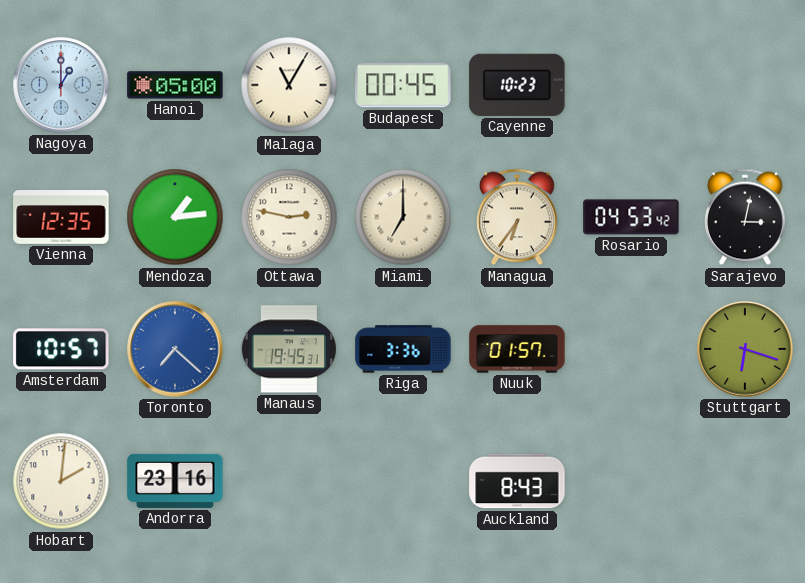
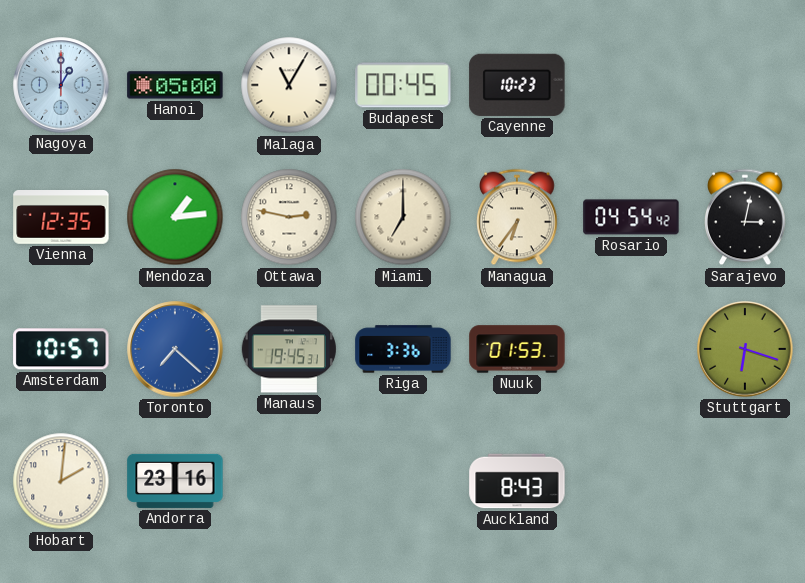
Rosario: 04:53 -> 04:54
Nuuk: 01:57 -> 01:53
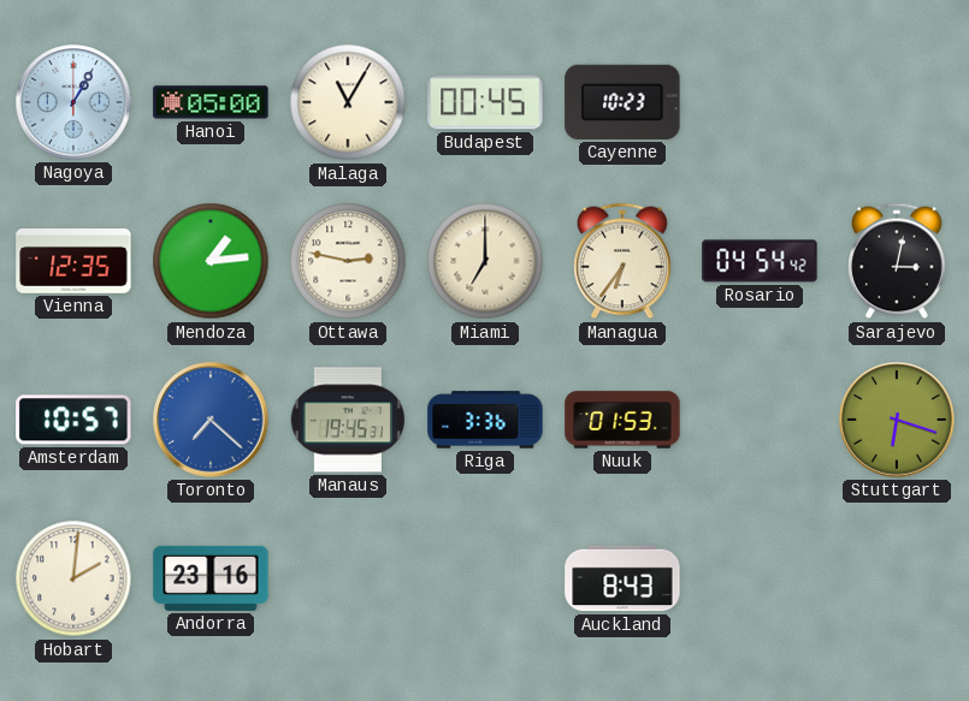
Nagoya: 1:00 -> 1:05
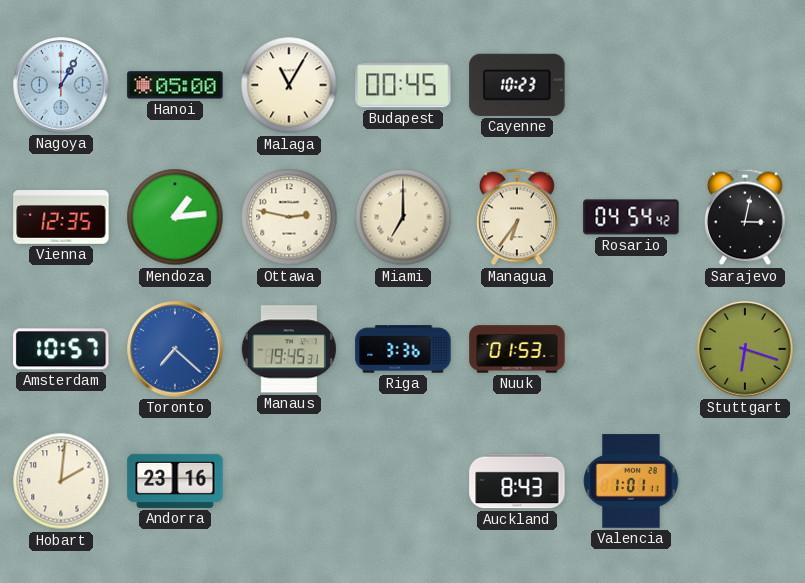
Valencia: none -> 1:01
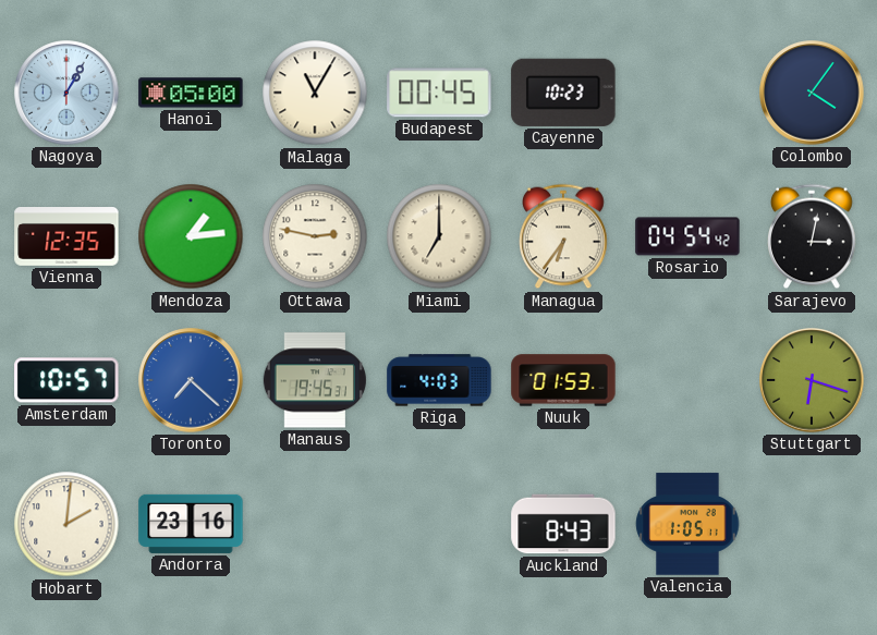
Colombo: none -> 4:06
Riga: 3:36 -> 4:03
Valencia: 1:01 -> 1:05
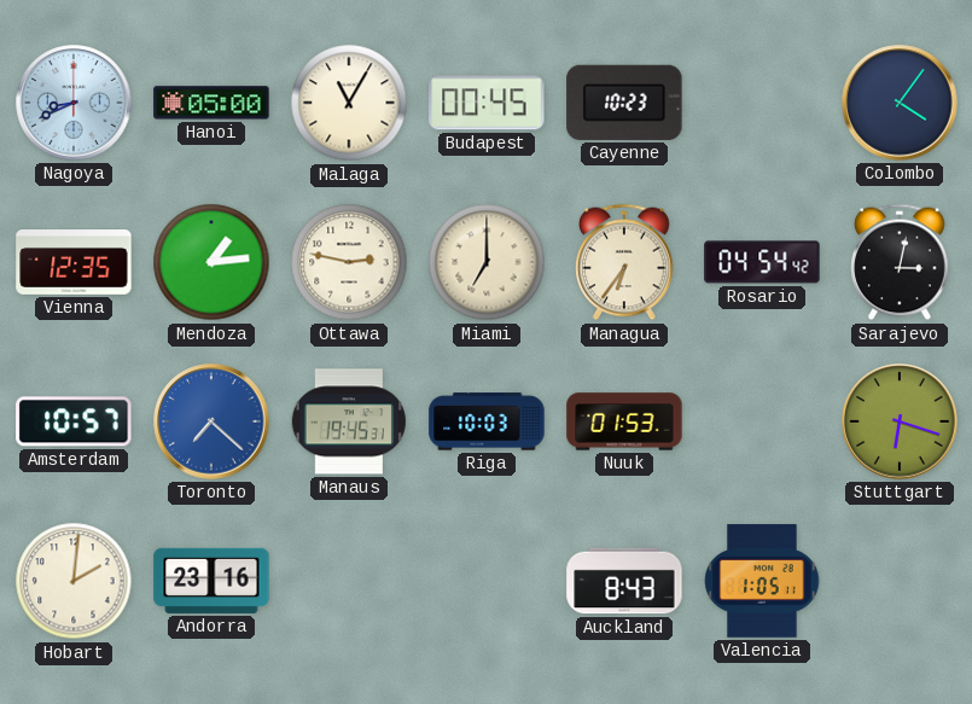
Nagoya: 1:05 -> 8:41
Riga: 4:03 -> 10:03
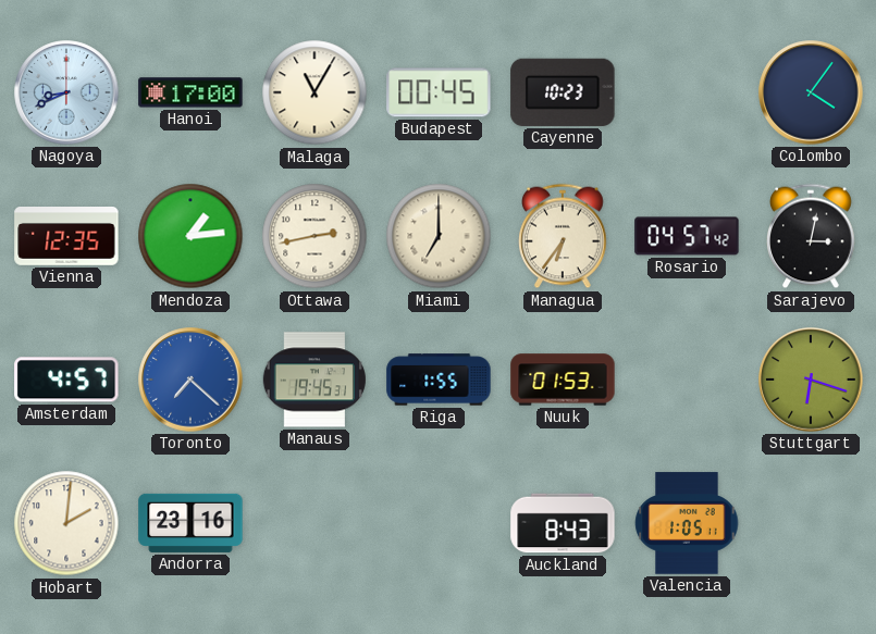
Hanoi: 05:00 -> 17:00
Ottawa: 2:47 -> 2:43
Rosario: 04:54 -> 04:57
Amsterdam: 10:57 -> 4:57
Riga: 10:03 -> 1:55
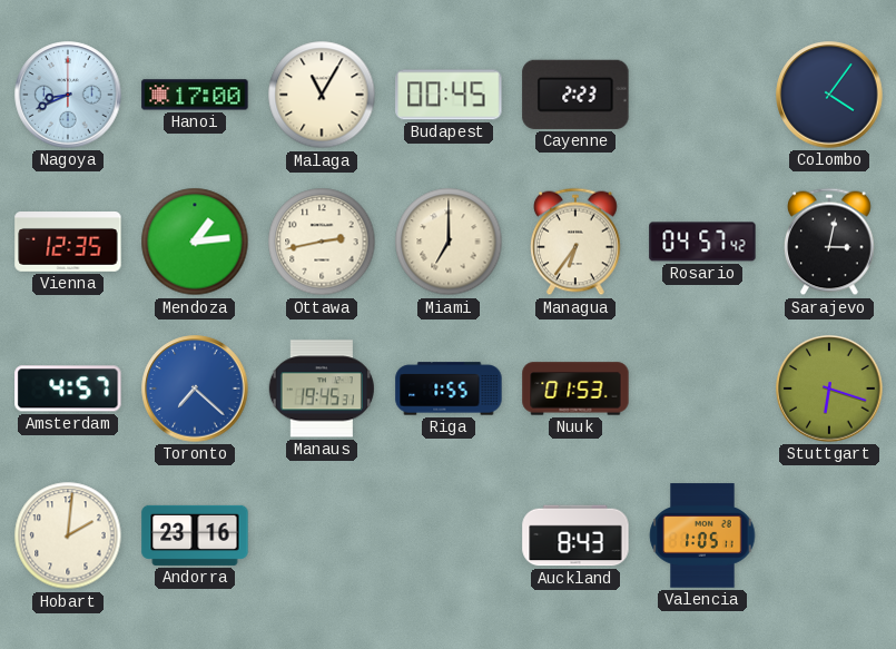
Cayenne: 10:23 -> 2:23
